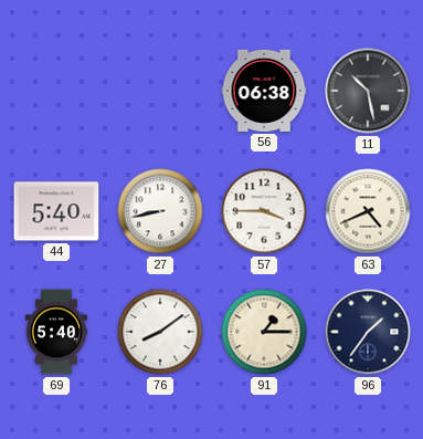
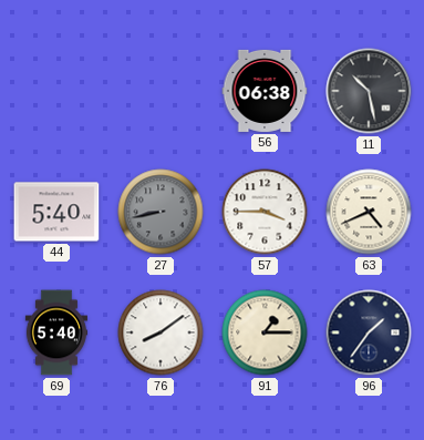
27 dial: white -> grey
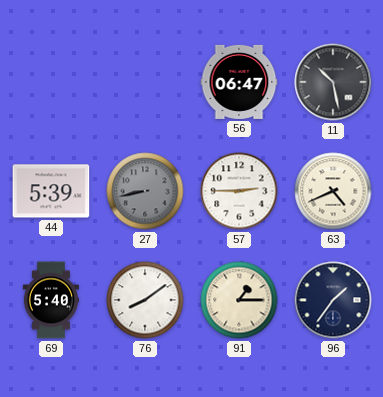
56: 06:38 -> 06:47
44: 5:40 -> 5:39
57: 3:45 -> 2:45
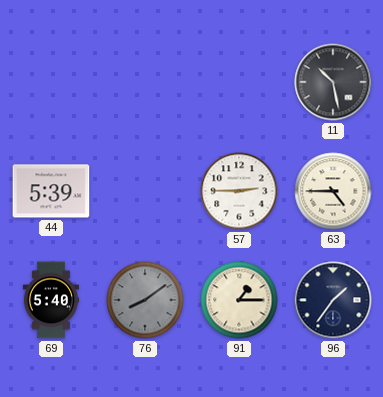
56: 06:47 -> none
27: 8:43 -> none
63: 4:41 -> 4:45
76 dial: white -> grey
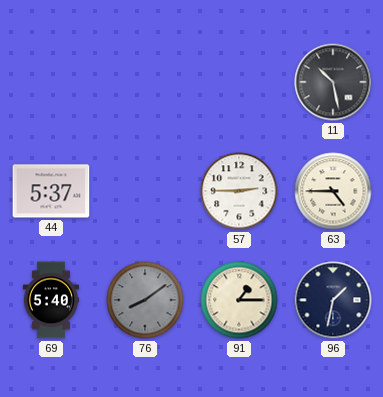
44: 5:39 -> 5:37
96: 1:36 -> 1:32
